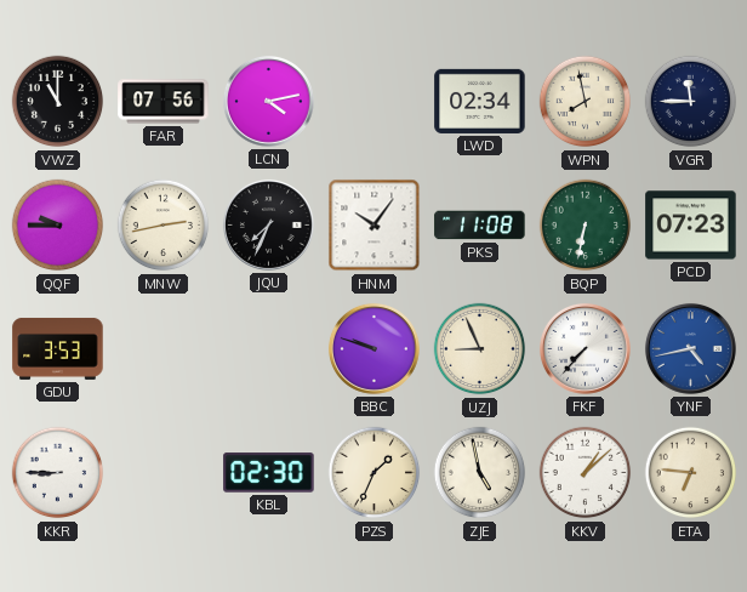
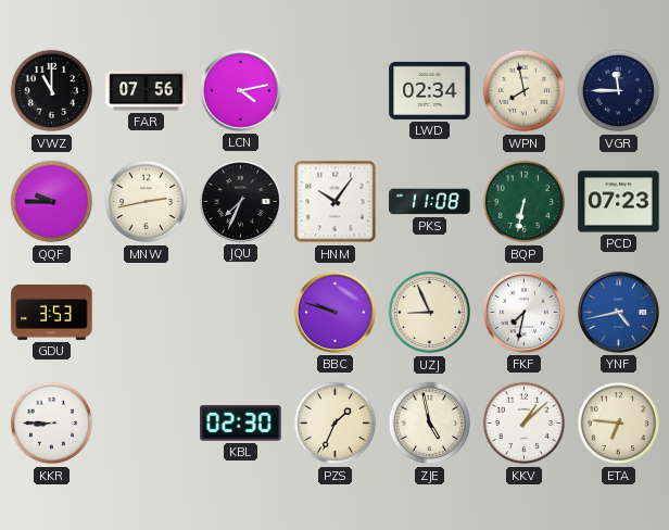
FKF: 7:37 -> 7:32
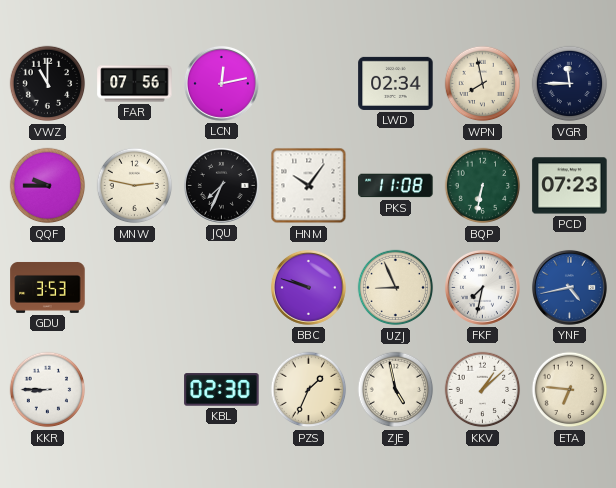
LCN: 4:13 -> 12:13
MNW: 2:43 -> 2:47
